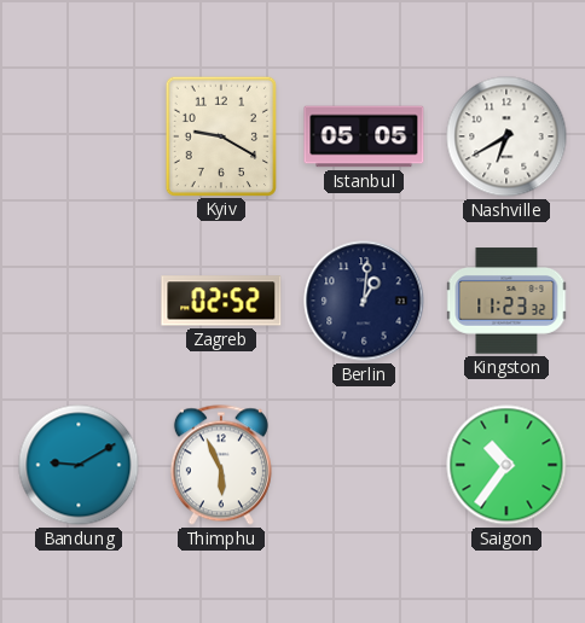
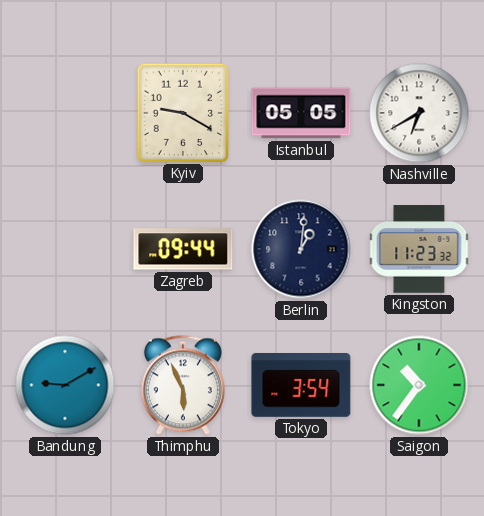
Zagreb: 02:52 -> 09:44
Tokyo: none -> 3:54
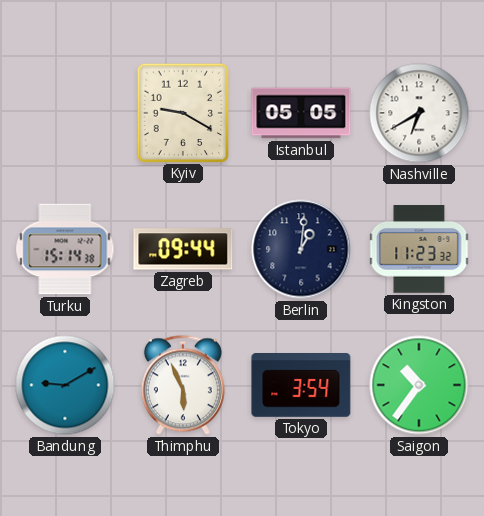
Turku: none -> 15:14
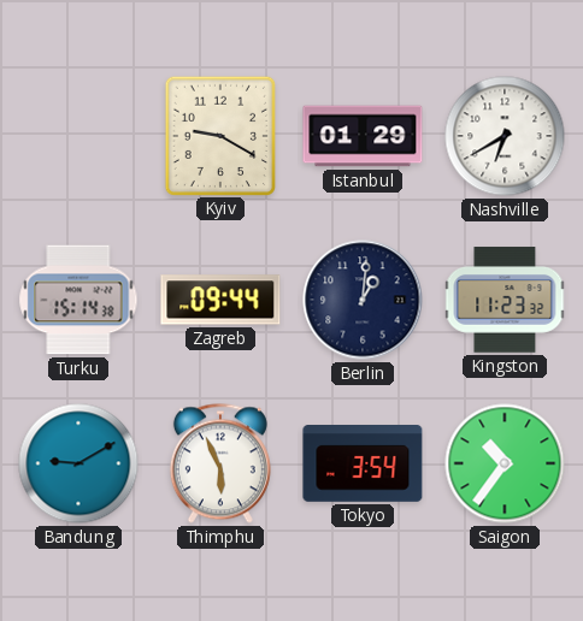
Istanbul: 05:05 -> 01:29
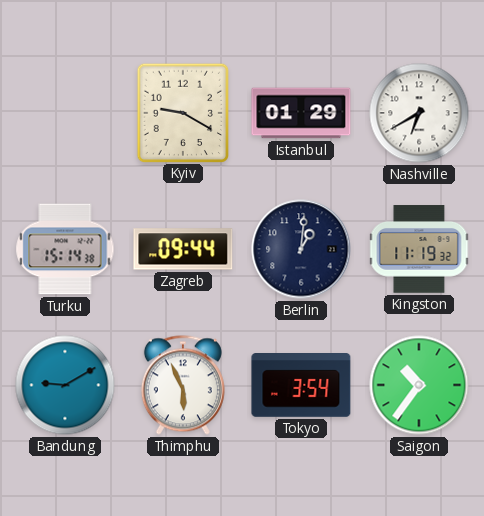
Kingston: 11:23 -> 11:19
